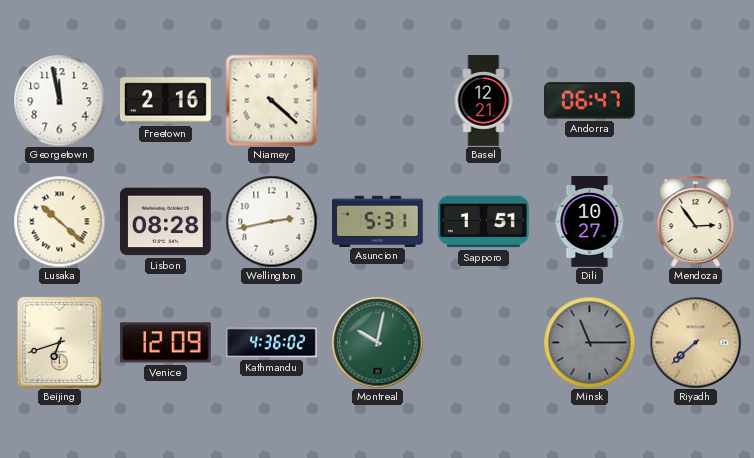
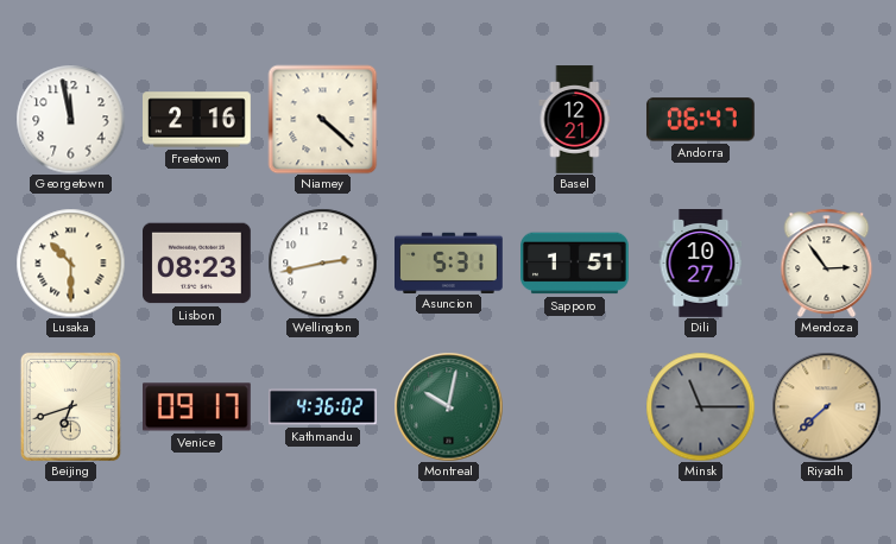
Lusaka: 10:22 -> 10:30
Lisbon: 08:28 -> 08:23
Venice: 12:09 -> 09:17
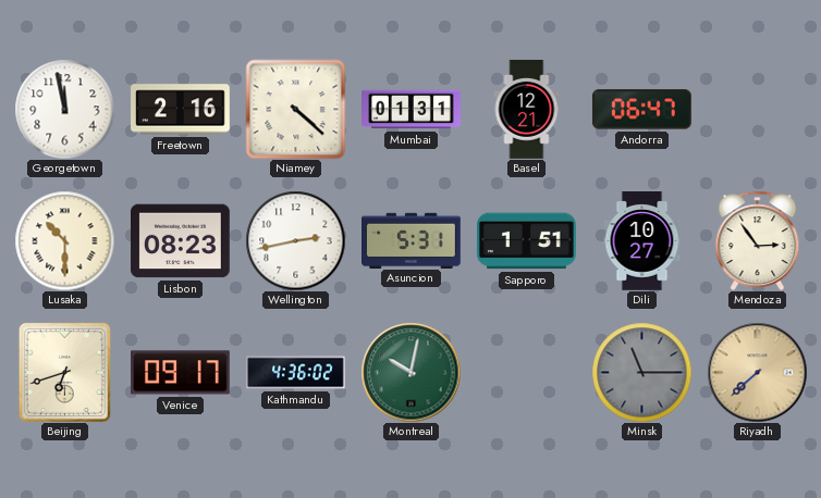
Mumbai: none -> 01:31
